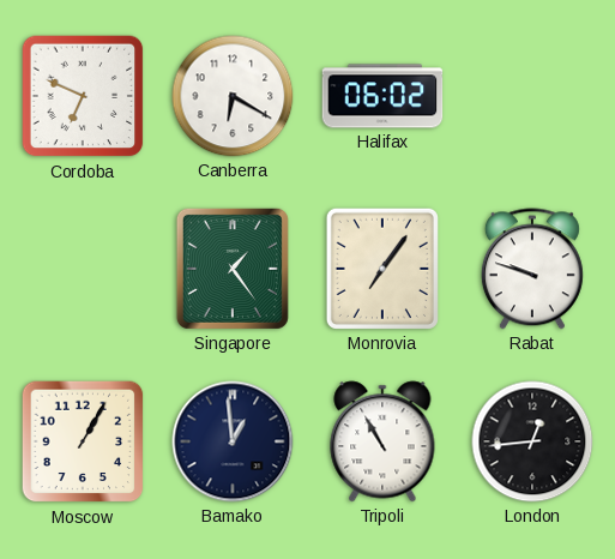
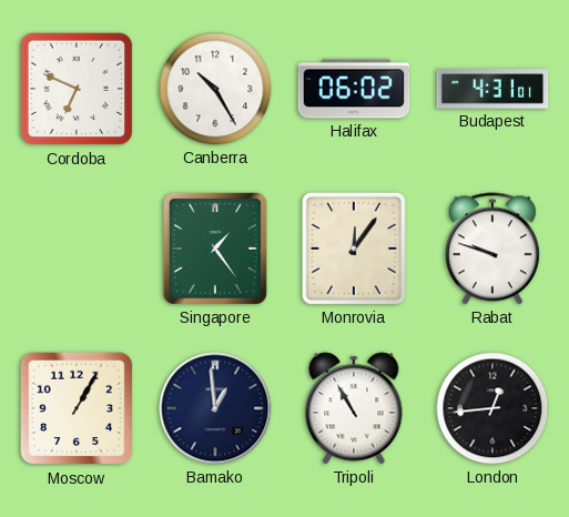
Canberra: 6:20 -> 10:25
Budapest: none -> 4:31
Monrovia: 7:06 -> 12:06
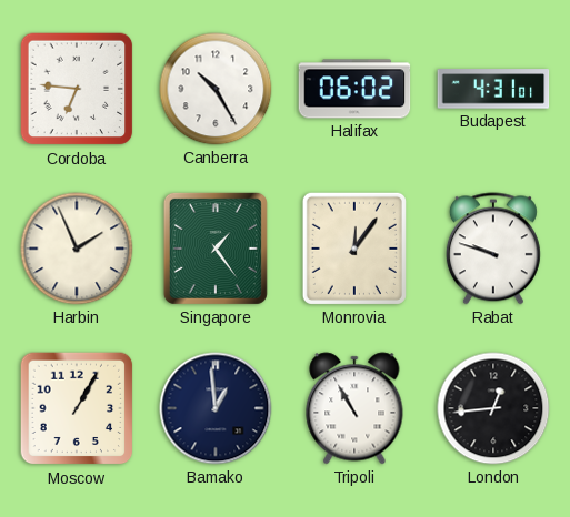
Cordoba: 6:49 -> 6:46
Harbin: none -> 1:56
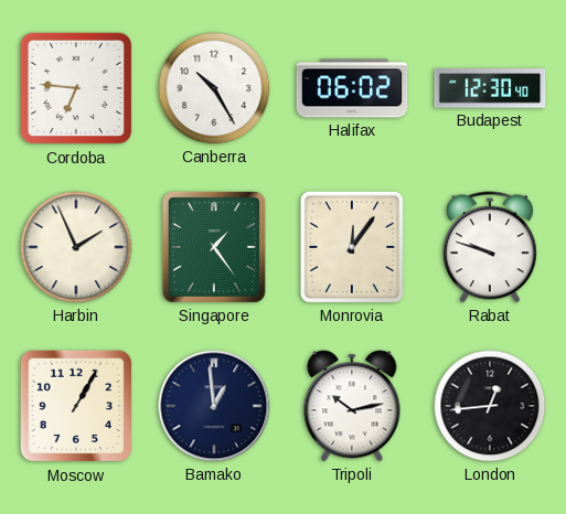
Budapest: 4:31 -> 12:30
Tripoli: 10:55 -> 10:13
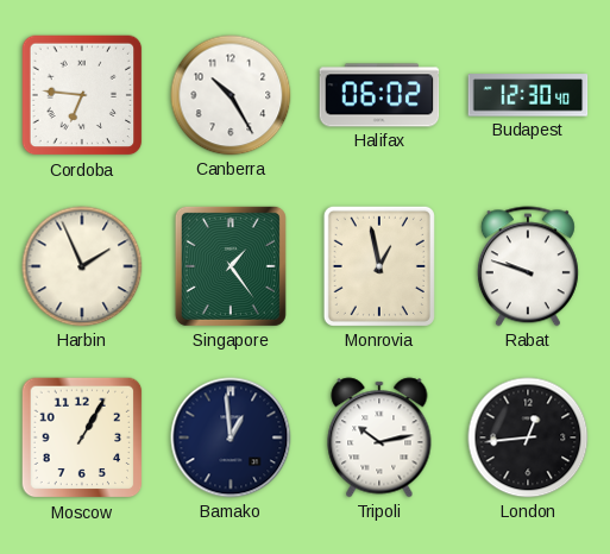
Monrovia: 12:06 -> 12:58
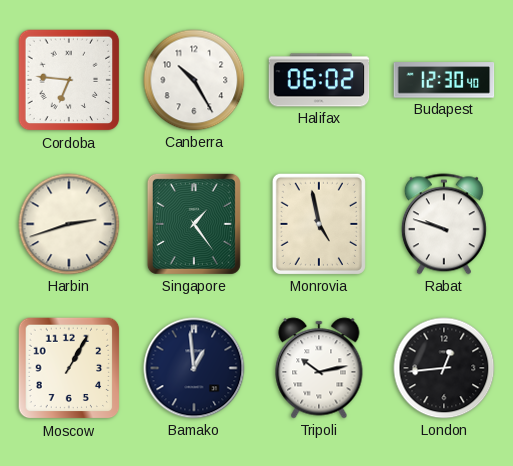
Harbin: 1:56 -> 2:42
Monrovia: 12:58 -> 4:58
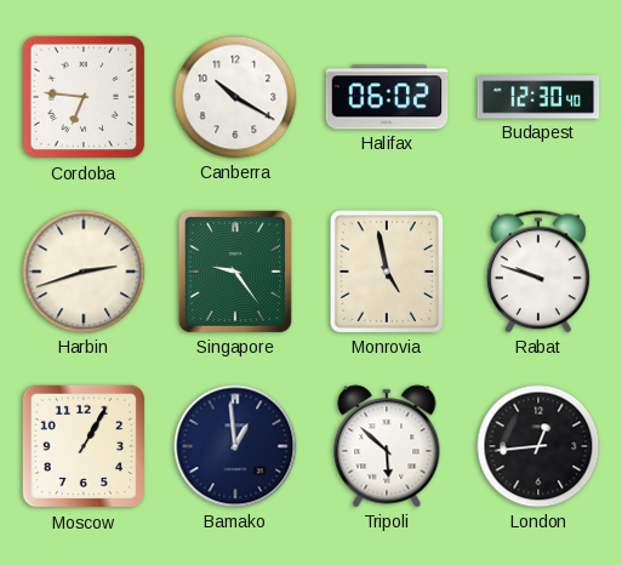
Canberra: 10:25 -> 10:20
Singapore: 1:24 -> 9:24
Tripoli: 10:13 -> 5:52
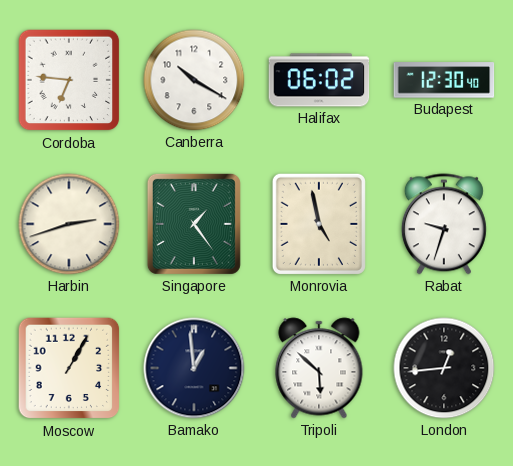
Singapore: 9:24 -> 1:24
Rabat: 9:48 -> 9:33
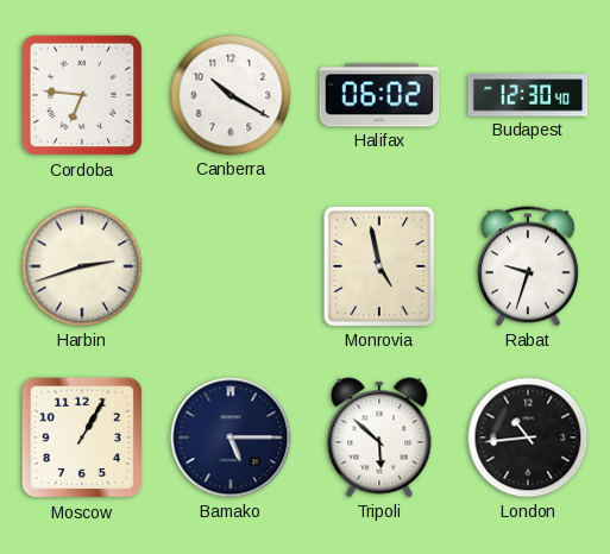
Singapore: 1:24 -> none
Bamako: 12:59 -> 5:15
London: 12:44 -> 10:44
